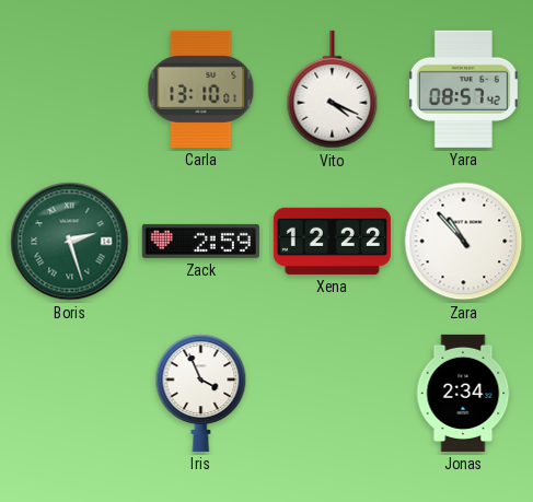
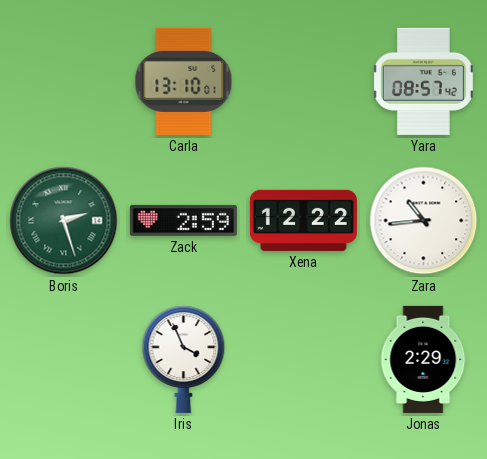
Vito: 4:19 -> none
Zara: 10:53 -> 10:44
Jonas: 2:34 -> 2:29
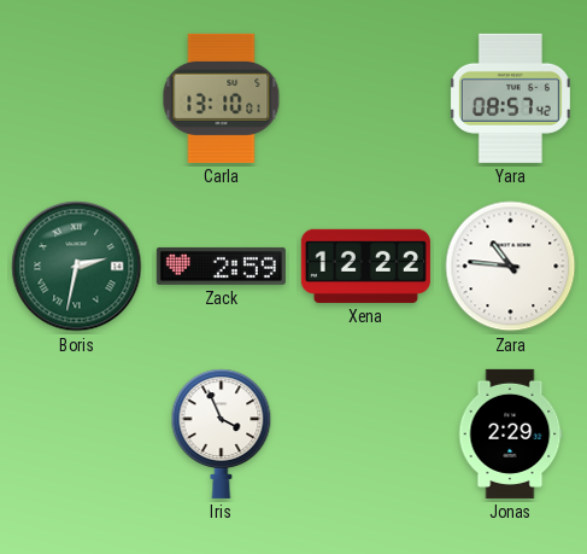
Boris: 2:27 -> 2:32
Zara: 10:44 -> 10:46
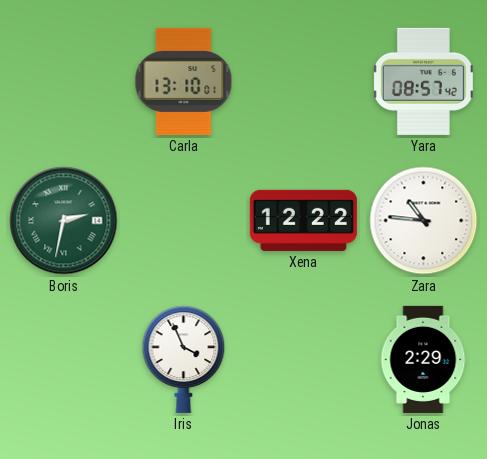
Zack: 2:59 -> none
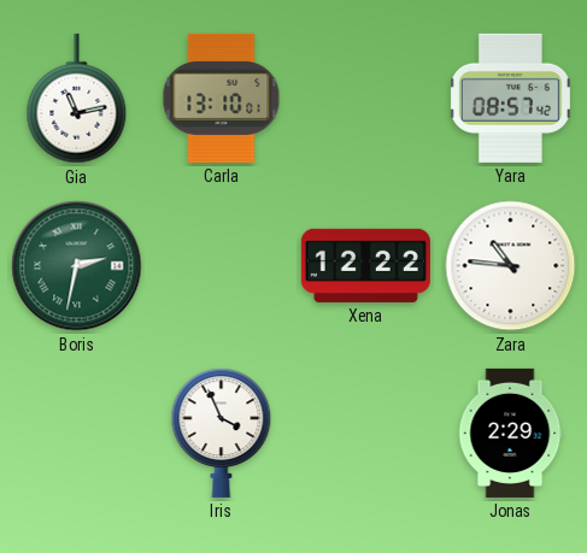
Gia: none -> 11:13
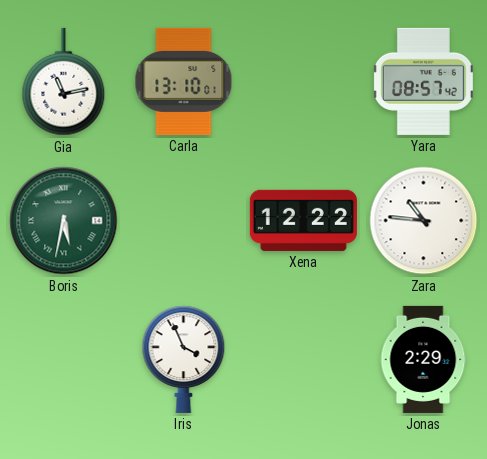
Boris: 2:32 -> 5:32
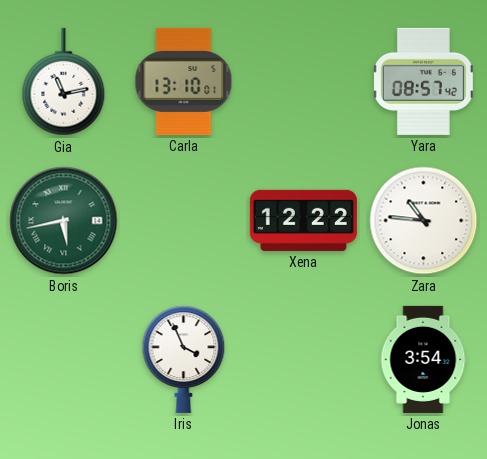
Boris: 5:32 -> 5:43
Jonas: 2:29 -> 3:54
